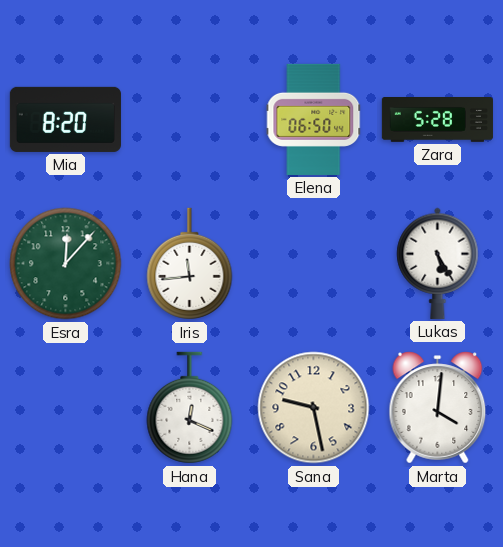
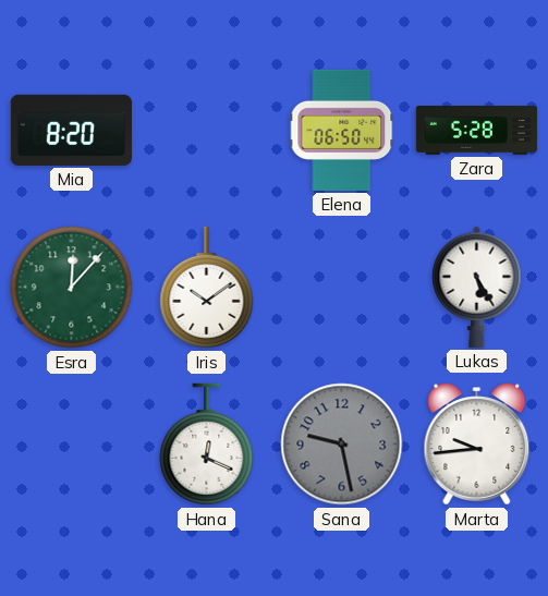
Iris: 11:44 -> 10:09
Sana dial: cream -> grey
Marta: 4:01 -> 9:44
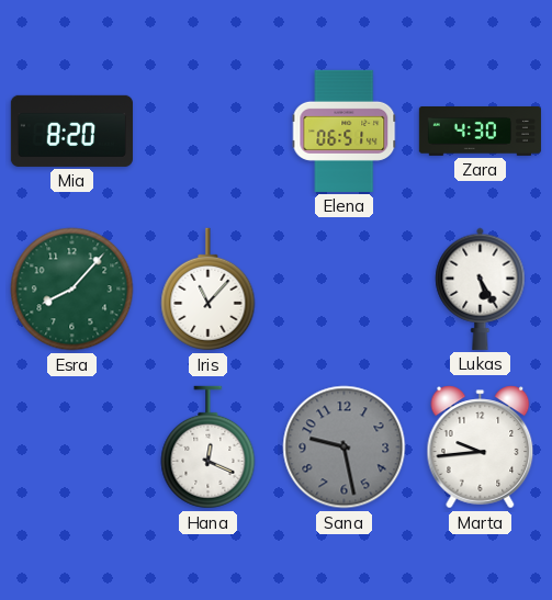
Elena: 06:50 -> 06:51
Zara: 5:28 -> 4:30
Esra: 12:07 -> 8:07
Iris: 10:09 -> 11:07
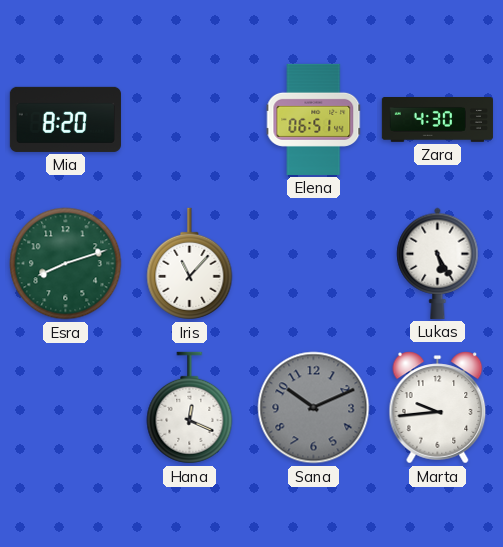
Esra: 8:07 -> 8:12
Sana: 9:28 -> 10:11
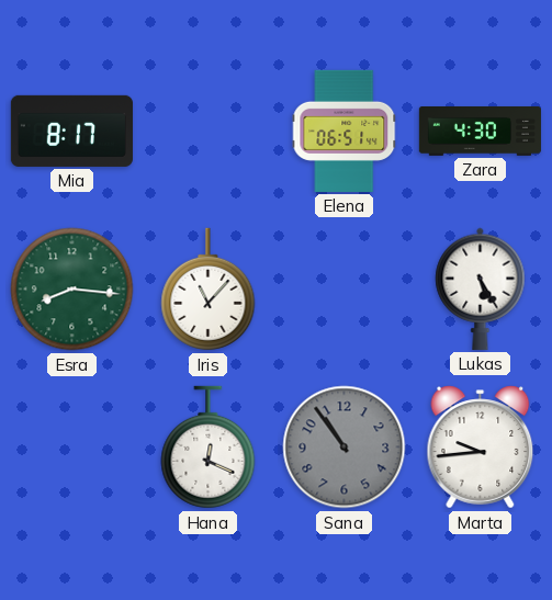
Mia: 8:20 -> 8:17
Esra: 8:12 -> 8:16
Sana: 10:11 -> 10:54
